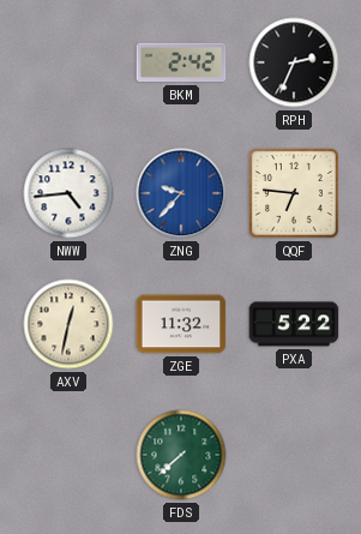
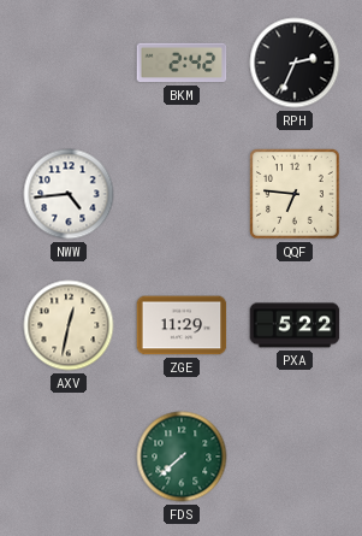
ZNG: 9:37 -> none
ZGE: 11:32 -> 11:29
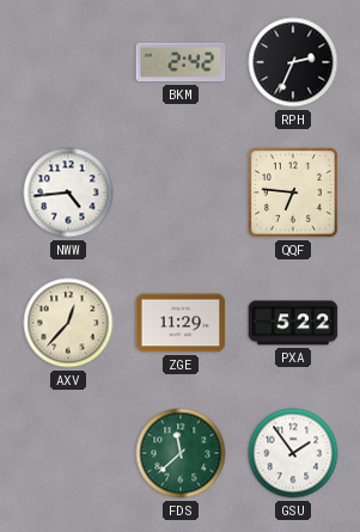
AXV: 12:32 -> 12:37
FDS: 7:38 -> 11:38
GSU: none -> 1:54
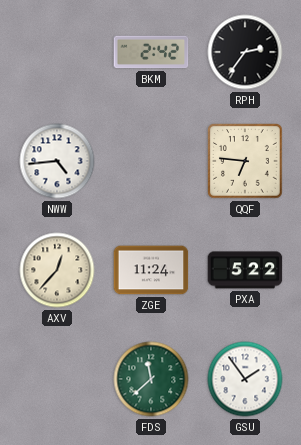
RPH: 2:34 -> 2:36
ZGE: 11:29 -> 11:24
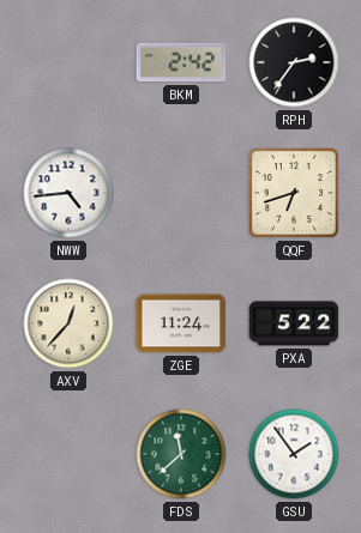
QQF: 6:46 -> 6:42
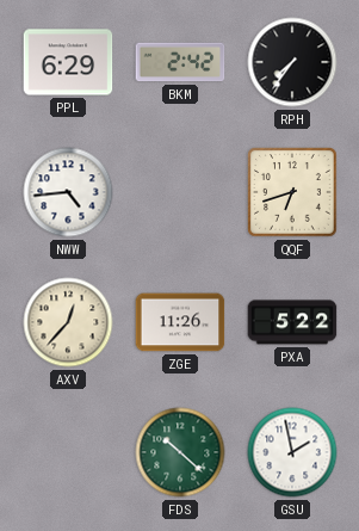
PPL: none -> 6:29
RPH: 2:36 -> 7:36
ZGE: 11:24 -> 11:26
FDS: 11:38 -> 10:22
GSU: 1:54 -> 1:58
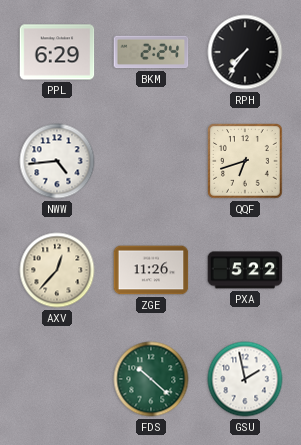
BKM: 2:42 -> 2:24
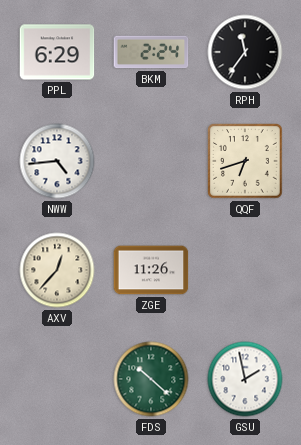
RPH: 7:36 -> 11:36
PXA: 5:22 -> none
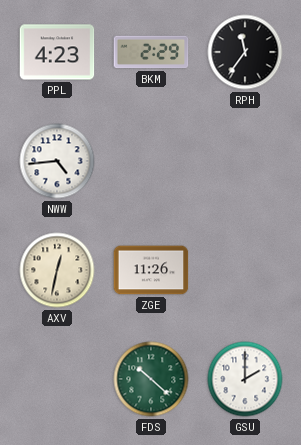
PPL: 6:29 -> 4:23
BKM: 2:24 -> 2:29
QQF: 6:42 -> none
AXV: 12:37 -> 12:32
GSU: 1:58 -> 2:00
